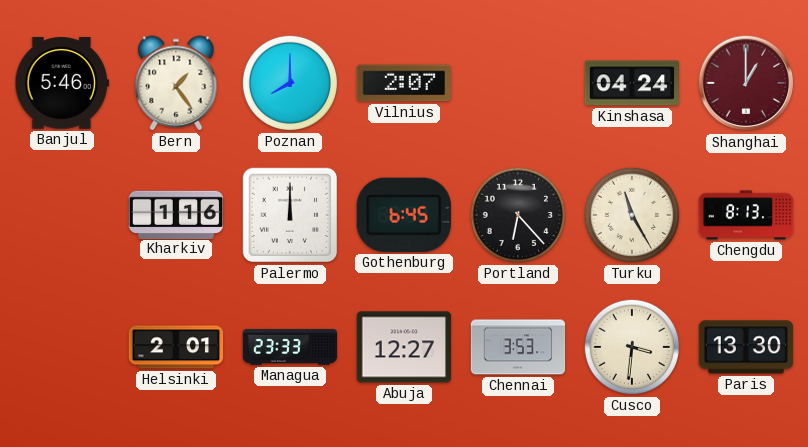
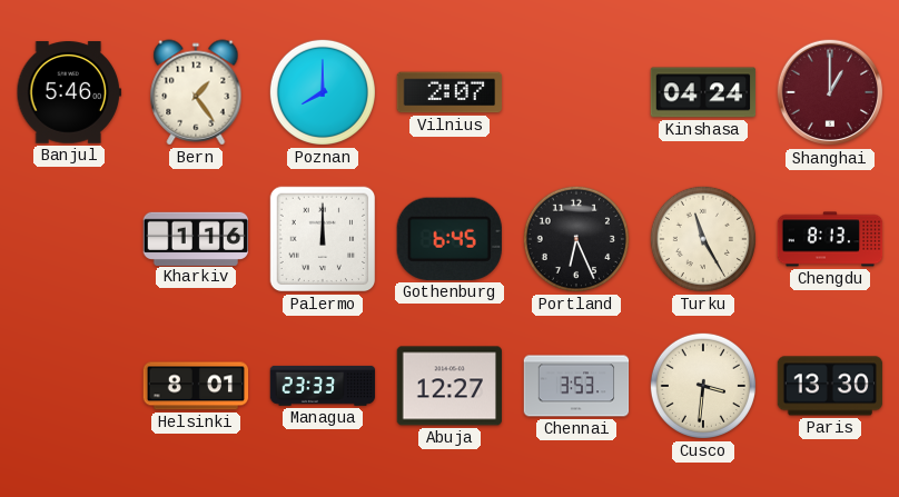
Portland: 6:23 -> 6:26
Helsinki: 2:01 -> 8:01
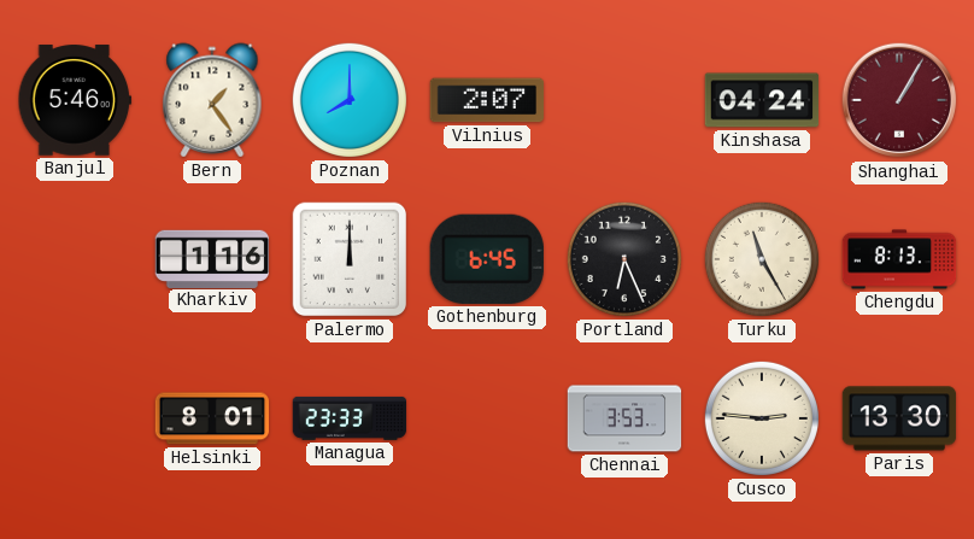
Shanghai: 1:00 -> 1:05
Abuja: 12:27 -> none
Cusco: 3:31 -> 2:46
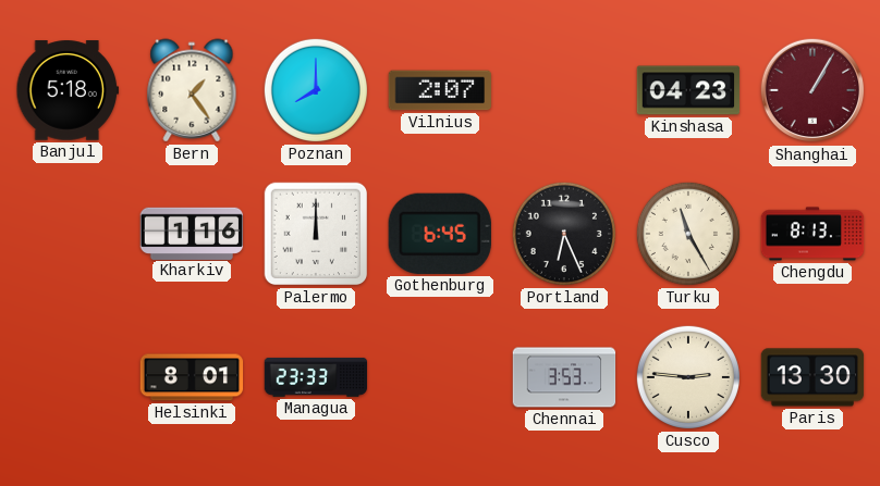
Banjul: 5:46 -> 5:18
Kinshasa: 04:24 -> 04:23
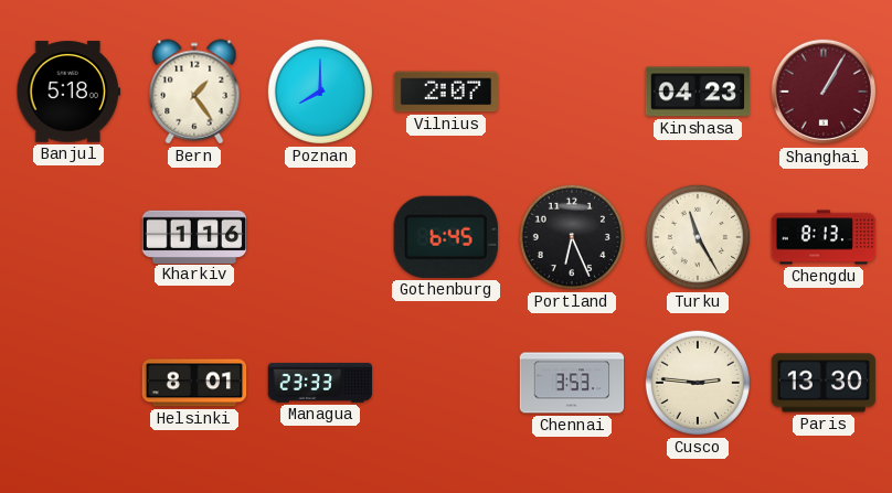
Palermo: 12:00 -> none
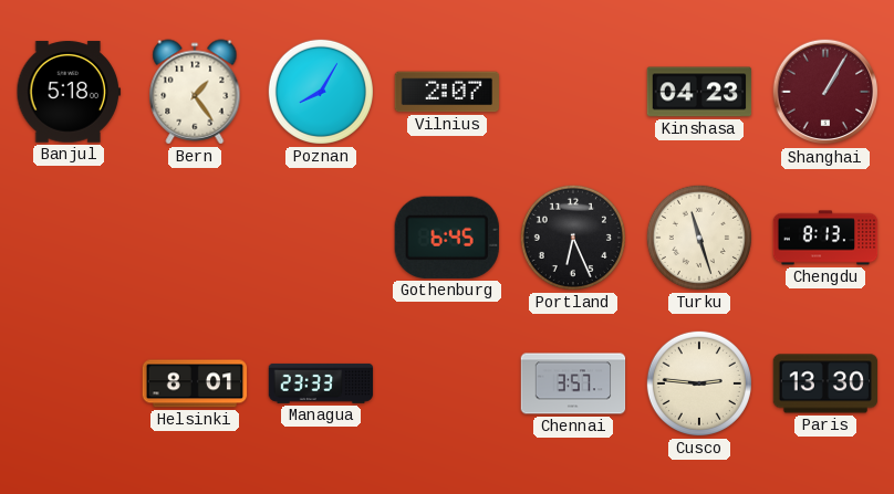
Poznan: 8:00 -> 8:05
Kharkiv: 1:16 -> none
Turku: 11:25 -> 11:27
Chennai: 3:53 -> 3:57
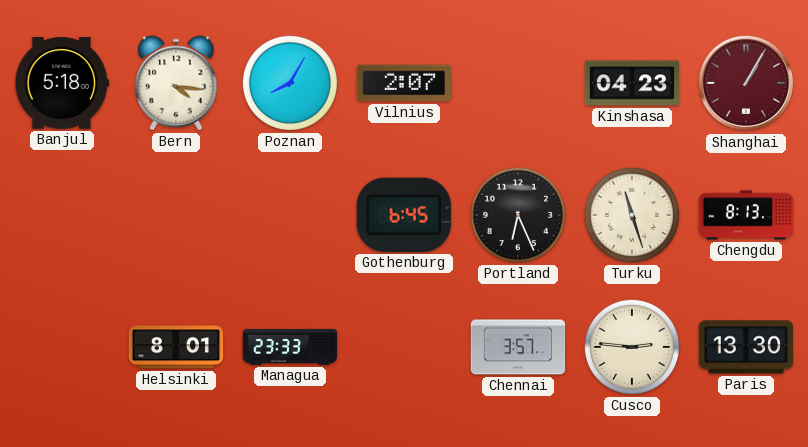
Bern: 1:24 -> 4:16
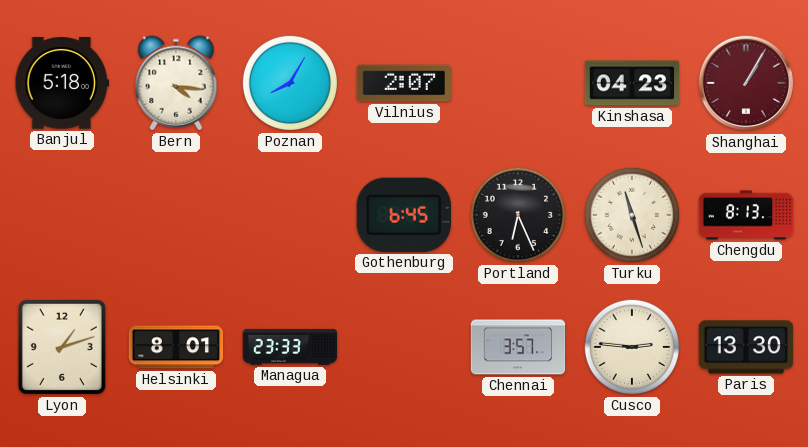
Lyon: none -> 1:12
